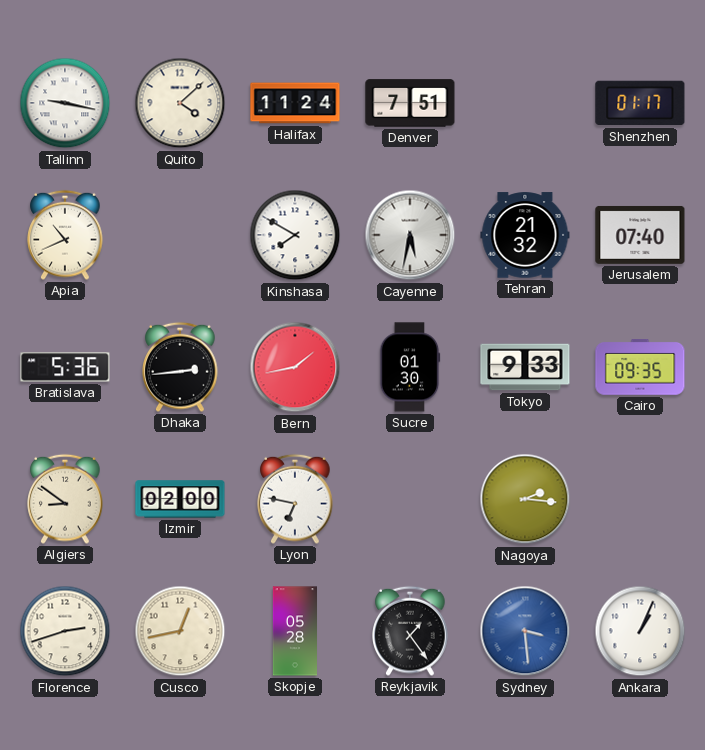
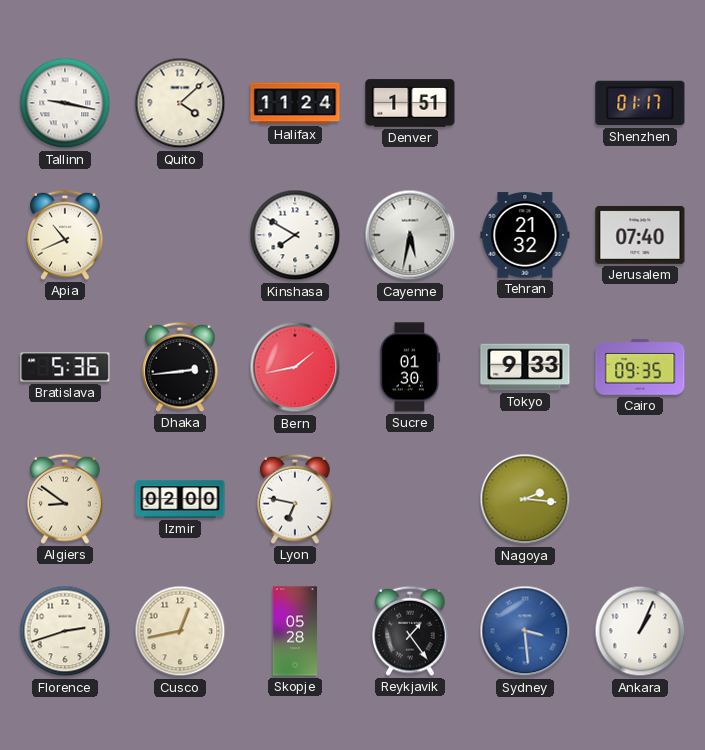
Denver: 7:51 -> 1:51
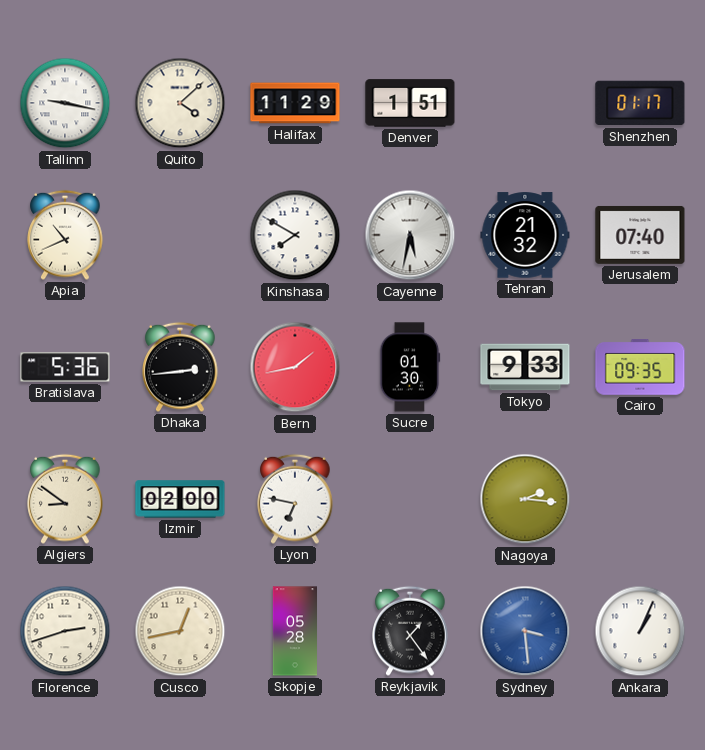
Halifax: 11:24 -> 11:29
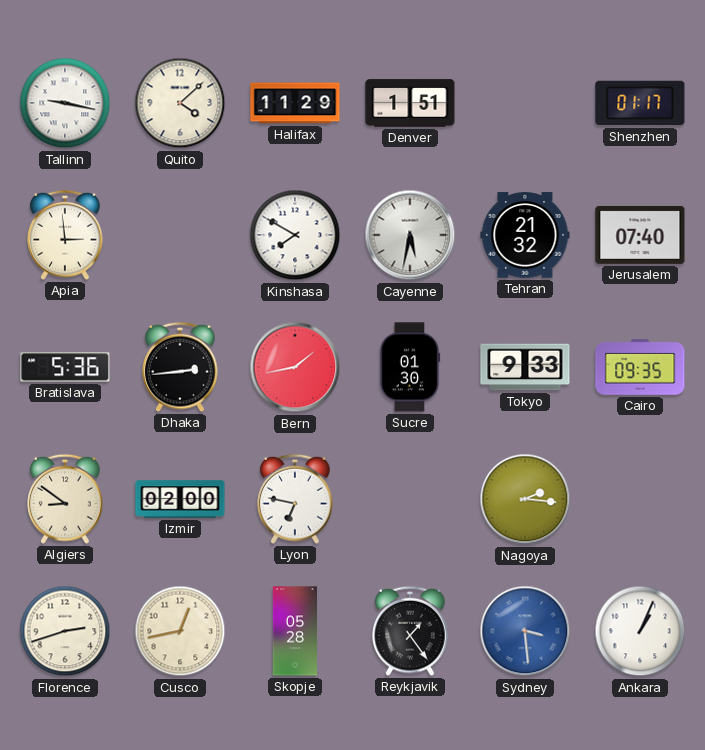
Apia: 10:41 -> 2:59
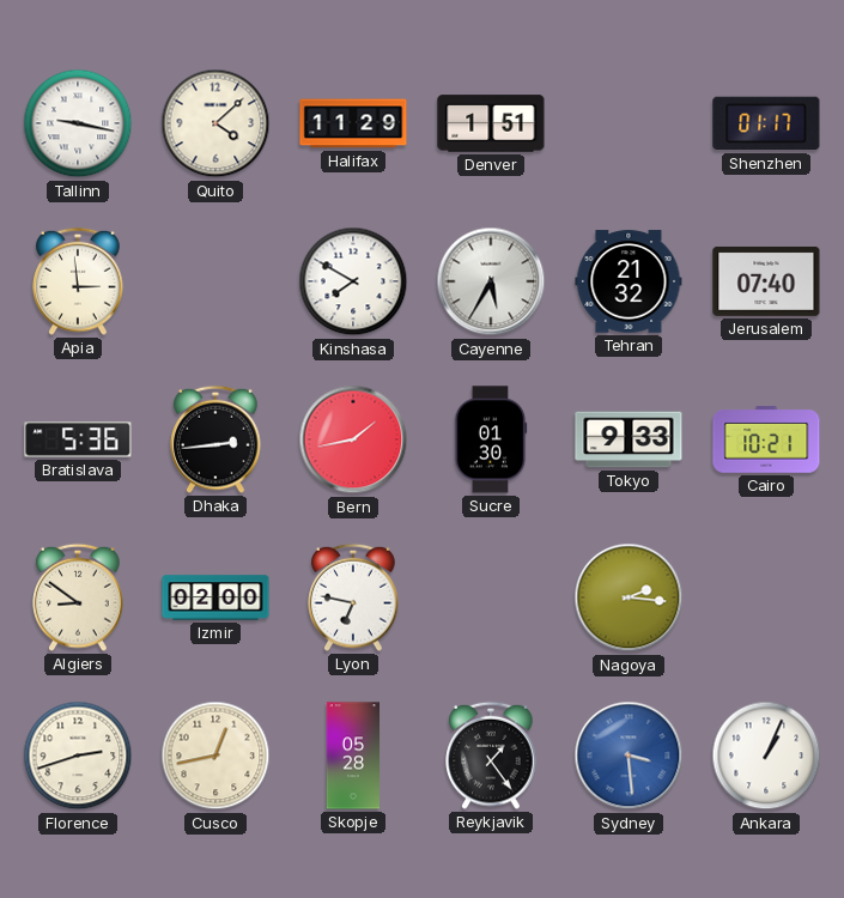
Cayenne: 5:32 -> 5:35
Cairo: 09:35 -> 10:21
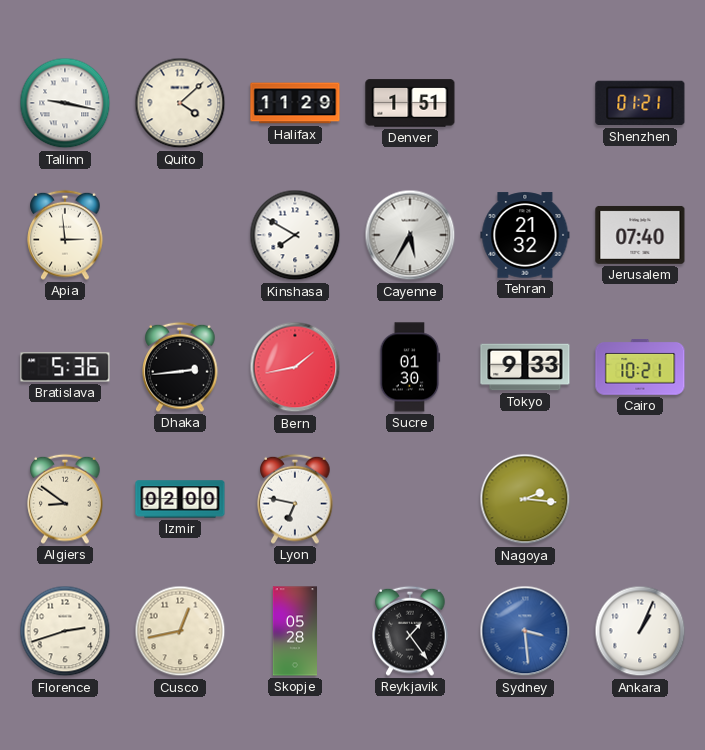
Shenzhen: 01:17 -> 01:21
